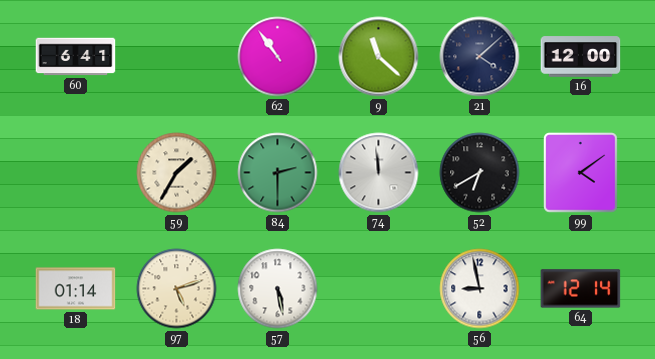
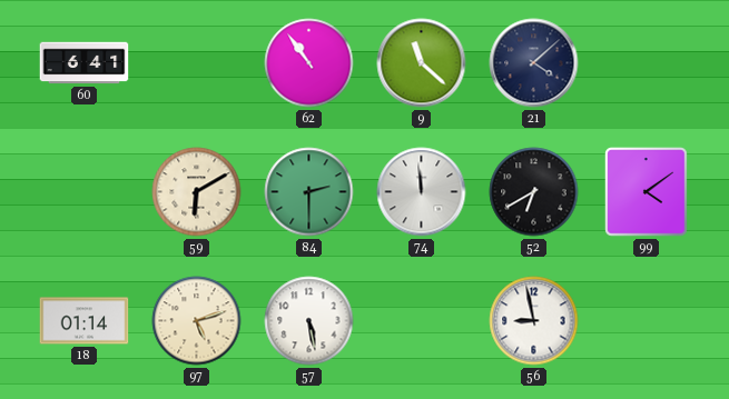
16: 12:00 -> none
59: 1:35 -> 6:10
64: 12:14 -> none
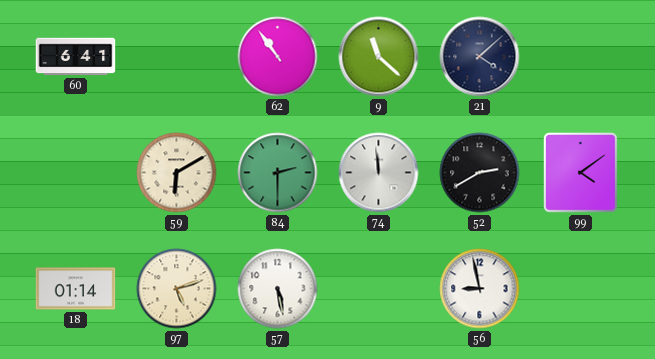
52: 6:40 -> 2:40
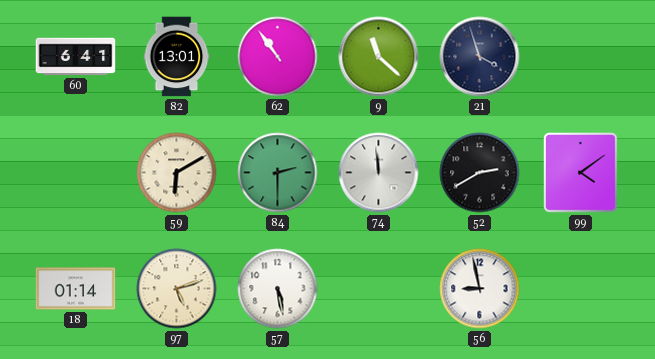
82: none -> 13:01
21: 4:08 -> 3:57
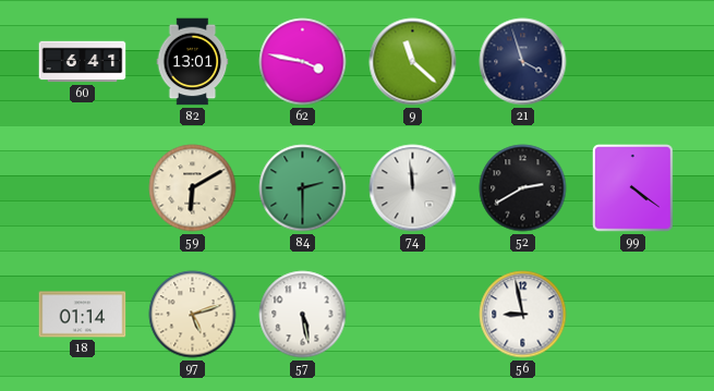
62: 10:54 -> 3:47
99: 4:09 -> 4:21
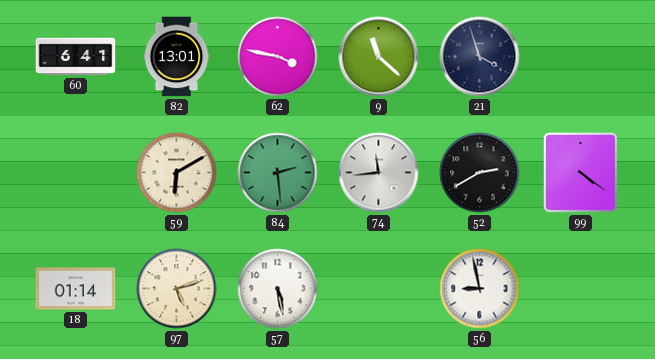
84: 2:30 -> 2:29
74: 11:59 -> 11:44
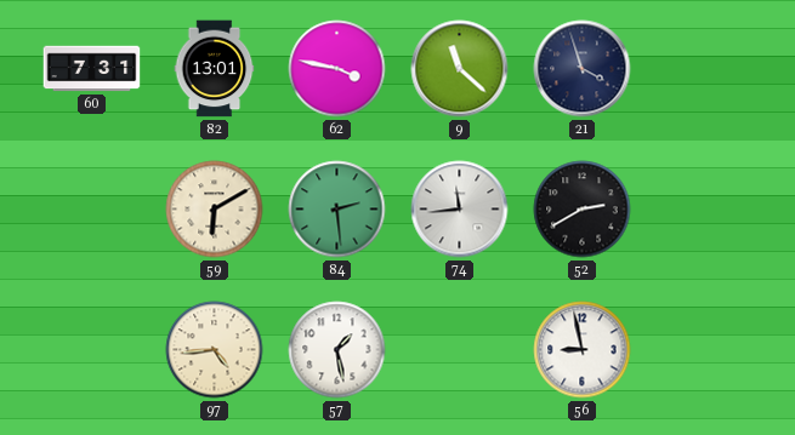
60: 6:41 -> 7:31
99: 4:21 -> none
18: 01:14 -> none
97: 5:12 -> 4:44
57: 5:28 -> 1:28
